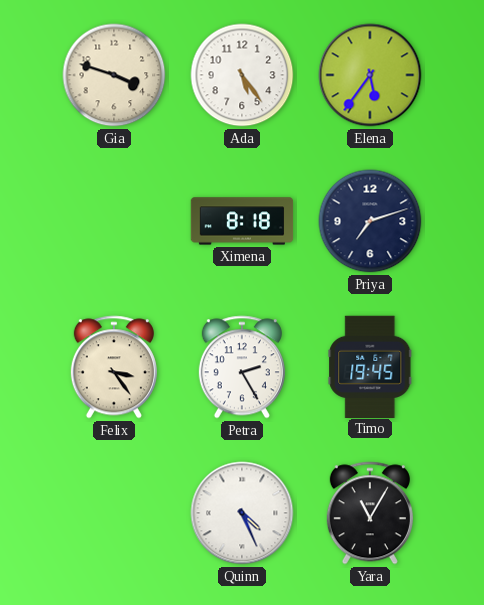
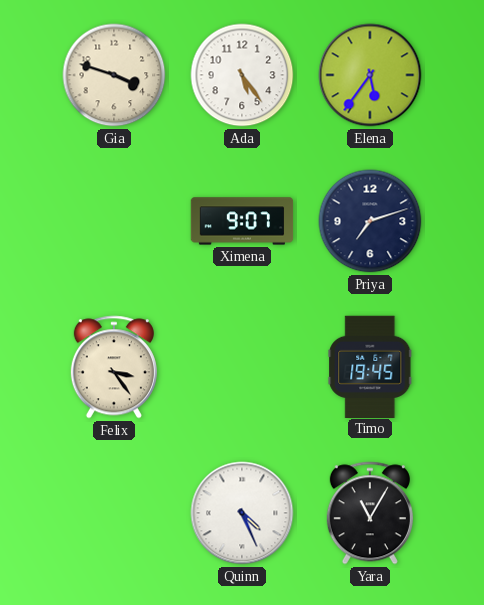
Ximena: 8:18 -> 9:07
Petra: 2:25 -> none
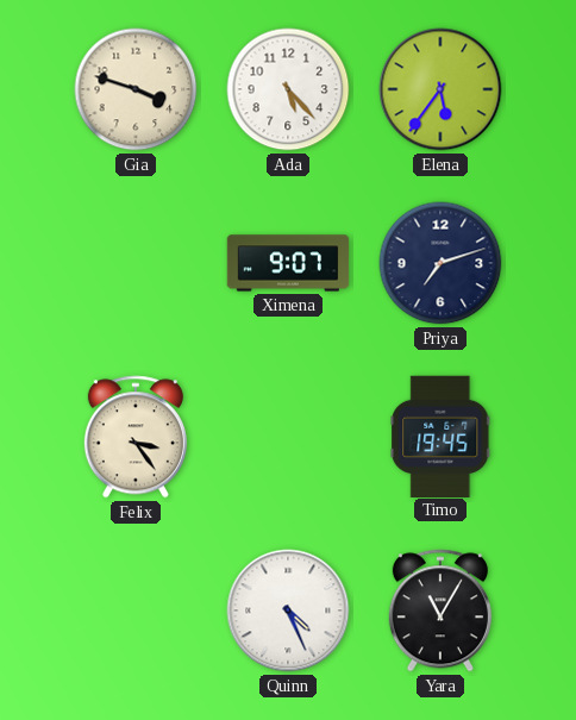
Ada: 5:24 -> 5:23
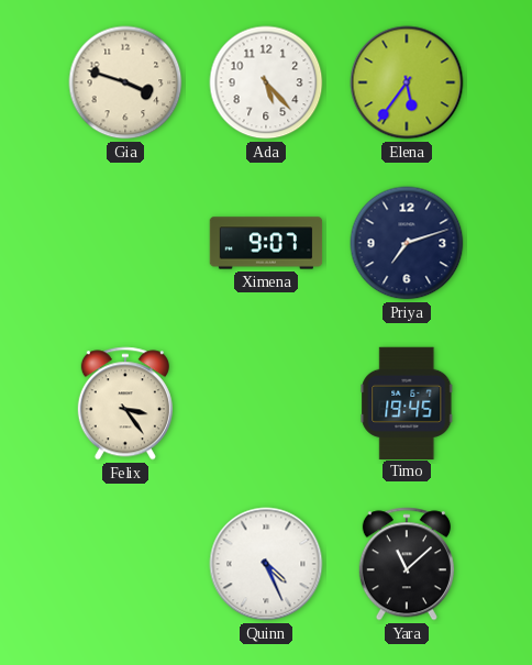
Yara: 11:05 -> 11:08
